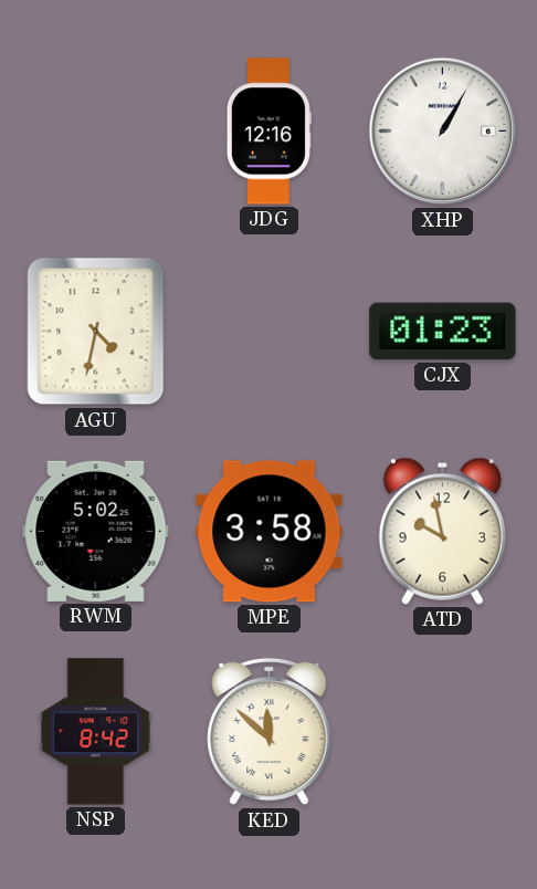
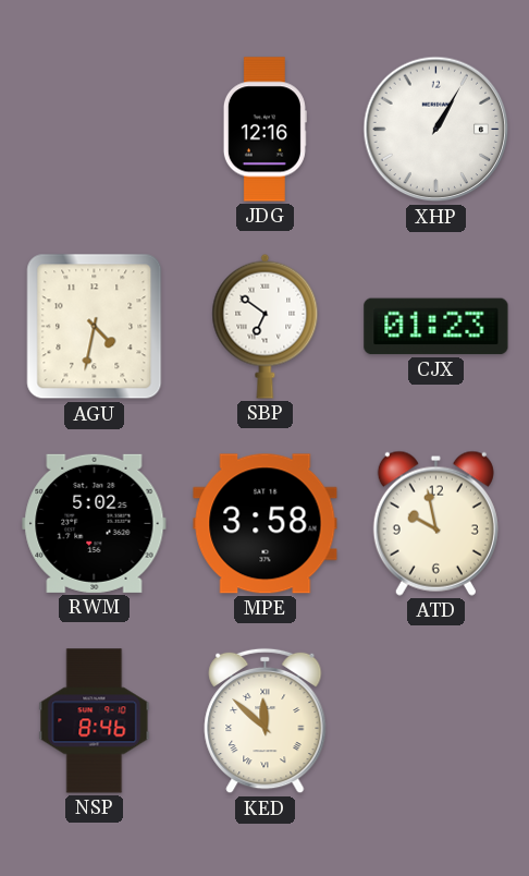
SBP: none -> 6:51
NSP: 8:42 -> 8:46
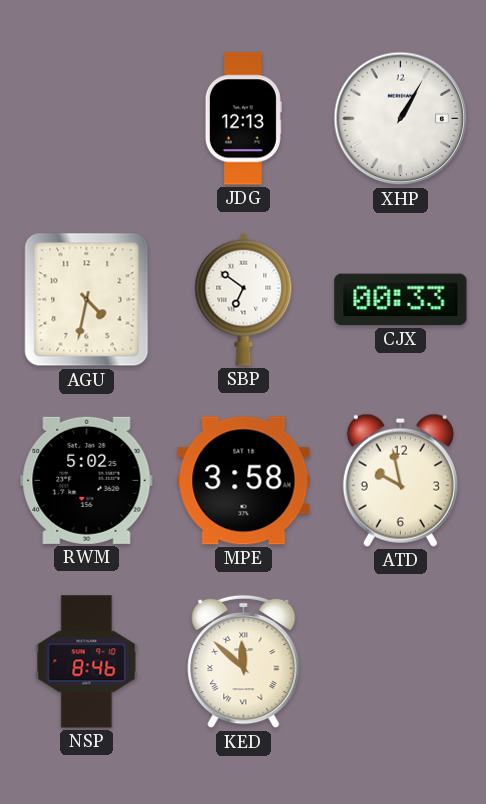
JDG: 12:16 -> 12:13
CJX: 01:23 -> 00:33
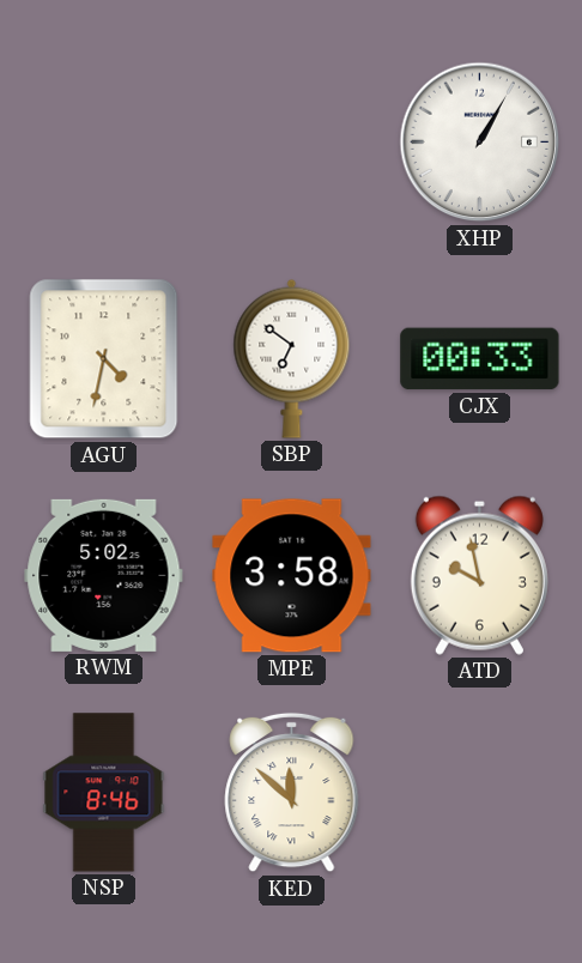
JDG: 12:13 -> none
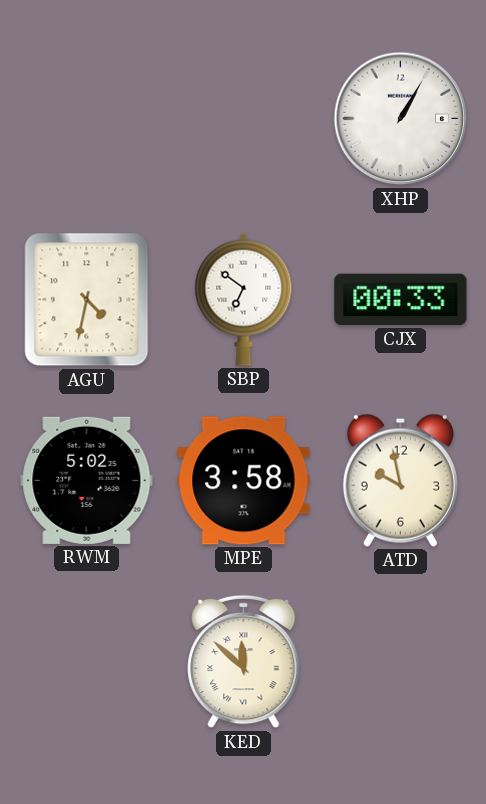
NSP: 8:46 -> none
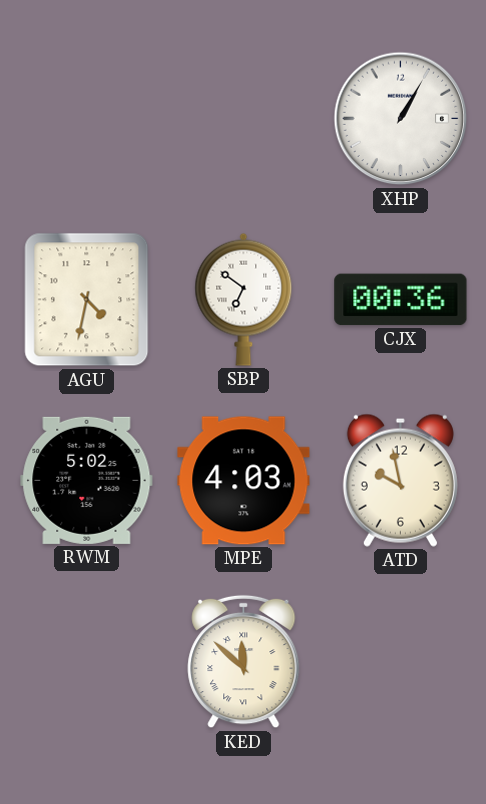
CJX: 00:33 -> 00:36
MPE: 3:58 -> 4:03
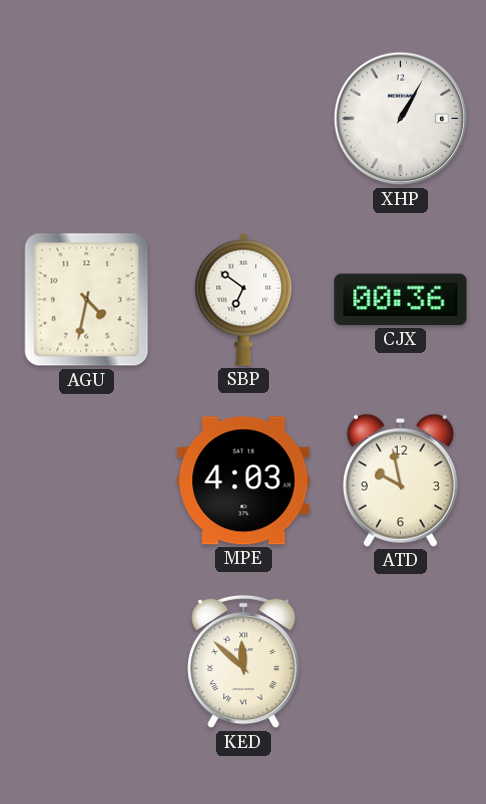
RWM: 5:02 -> none
